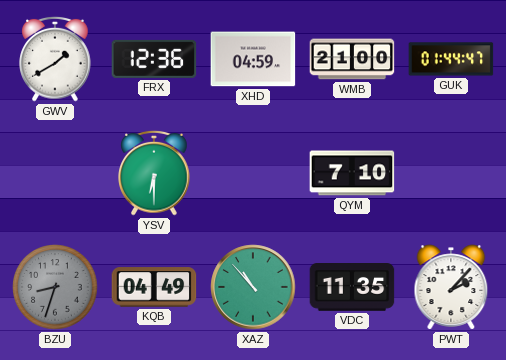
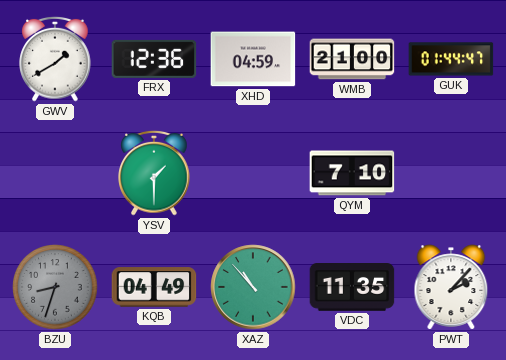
YSV: 6:30 -> 1:30
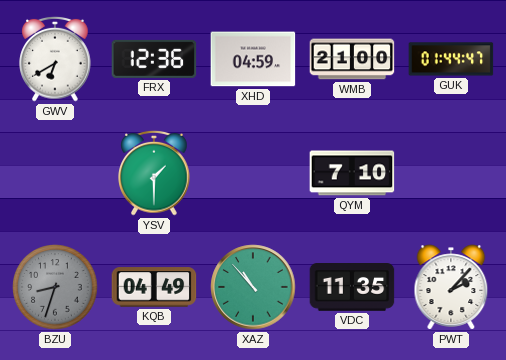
GWV: 1:40 -> 6:40
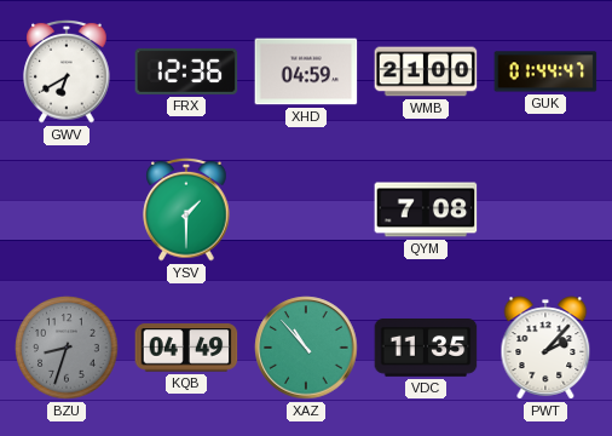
QYM: 7:10 -> 7:08
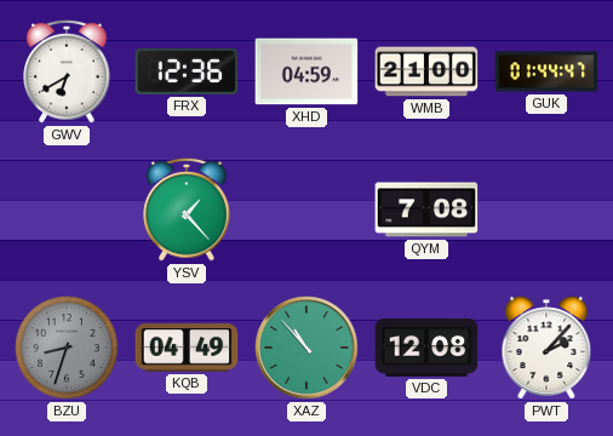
YSV: 1:30 -> 1:23
VDC: 11:35 -> 12:08
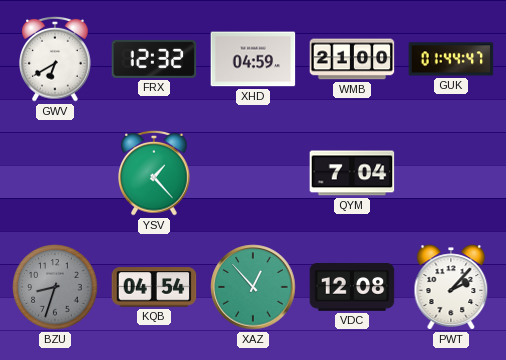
FRX: 12:36 -> 12:32
QYM: 7:08 -> 7:04
KQB: 04:49 -> 04:54
XAZ: 10:53 -> 12:53
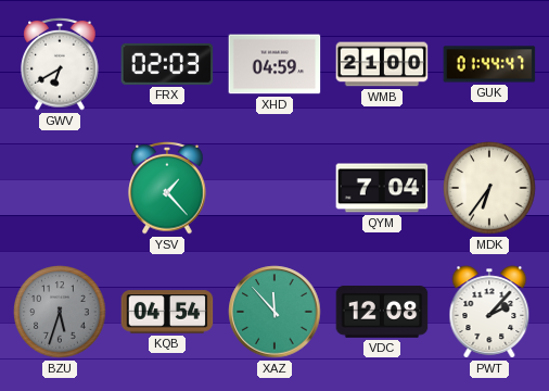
FRX: 12:32 -> 02:03
MDK: none -> 6:36
BZU: 8:33 -> 5:33
XAZ: 12:53 -> 11:53
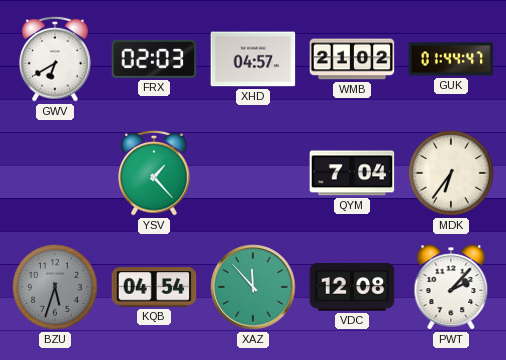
XHD: 04:59 -> 04:57
WMB: 21:00 -> 21:02
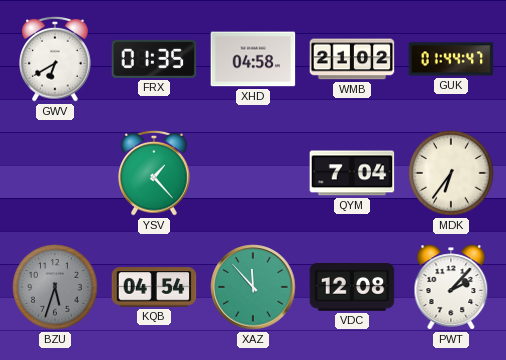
FRX: 02:03 -> 01:35
XHD: 04:57 -> 04:58
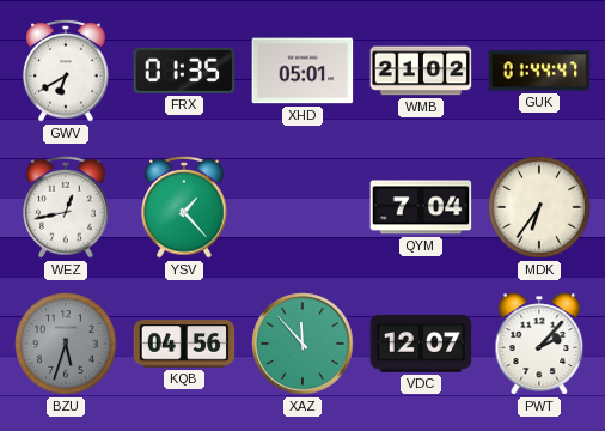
XHD: 04:58 -> 05:01
WEZ: none -> 12:43
KQB: 04:54 -> 04:56
VDC: 12:08 -> 12:07
